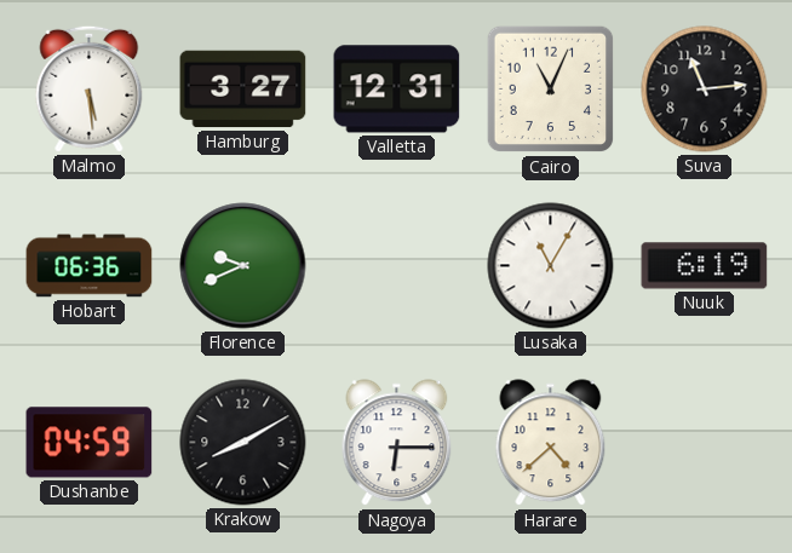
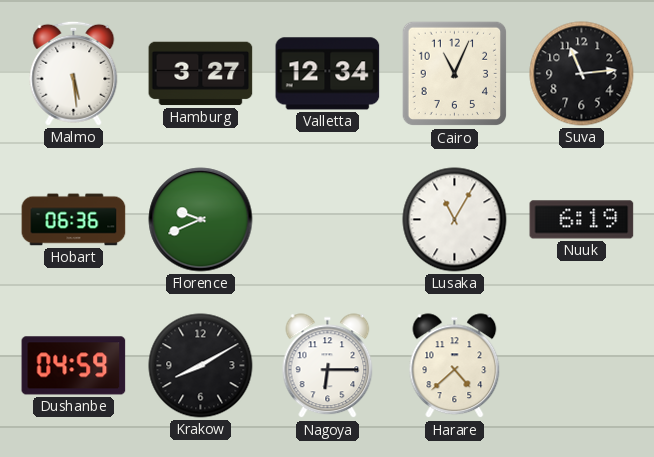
Valletta: 12:31 -> 12:34
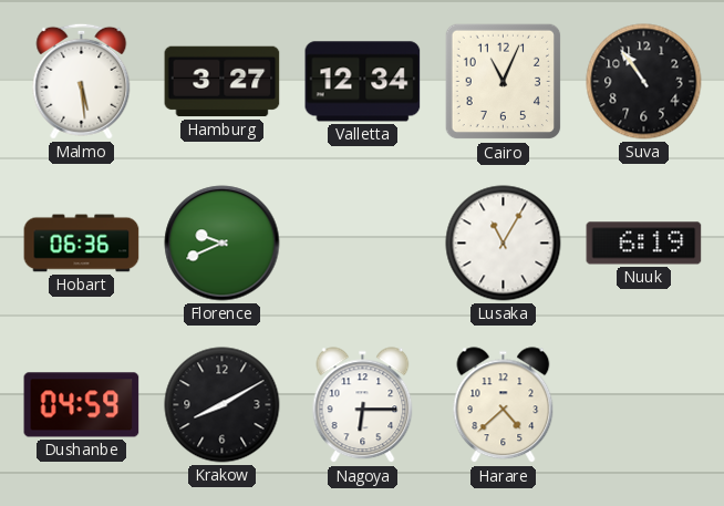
Suva: 11:14 -> 10:54
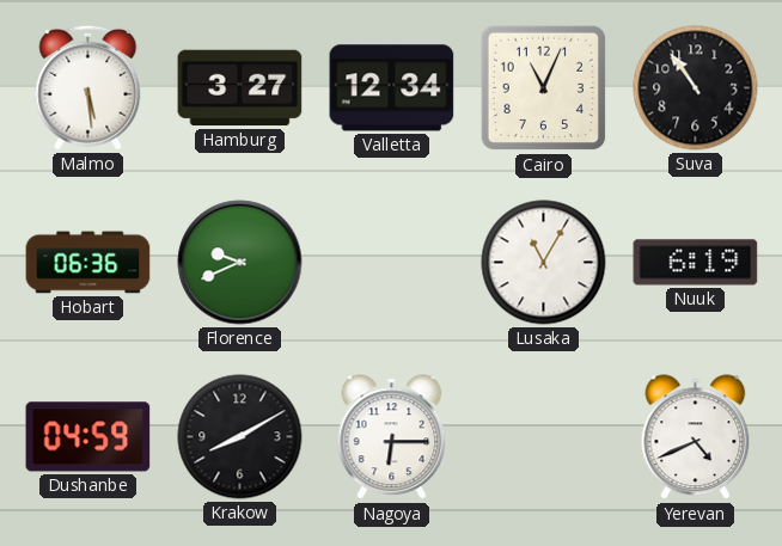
Harare: 4:38 -> none
Yerevan: none -> 4:41
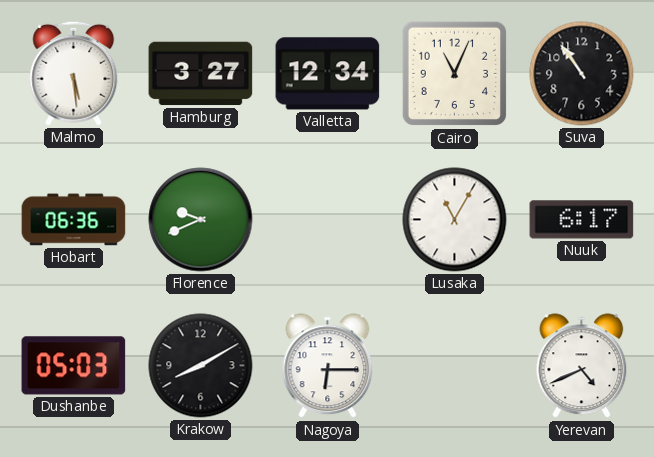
Nuuk: 6:19 -> 6:17
Dushanbe: 04:59 -> 05:03
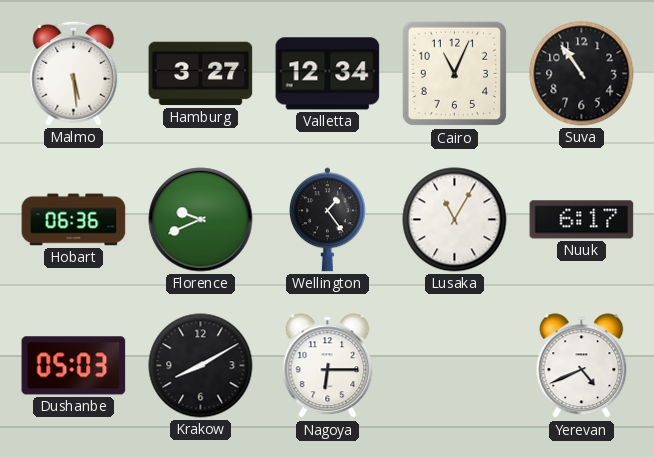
Wellington: none -> 1:24
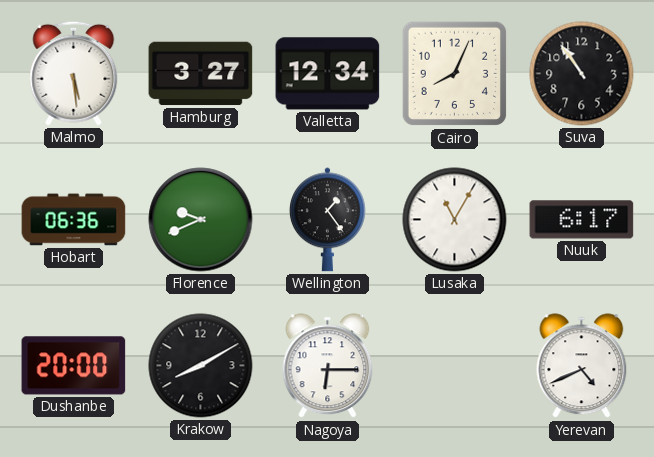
Cairo: 11:04 -> 8:04
Dushanbe: 05:03 -> 20:00
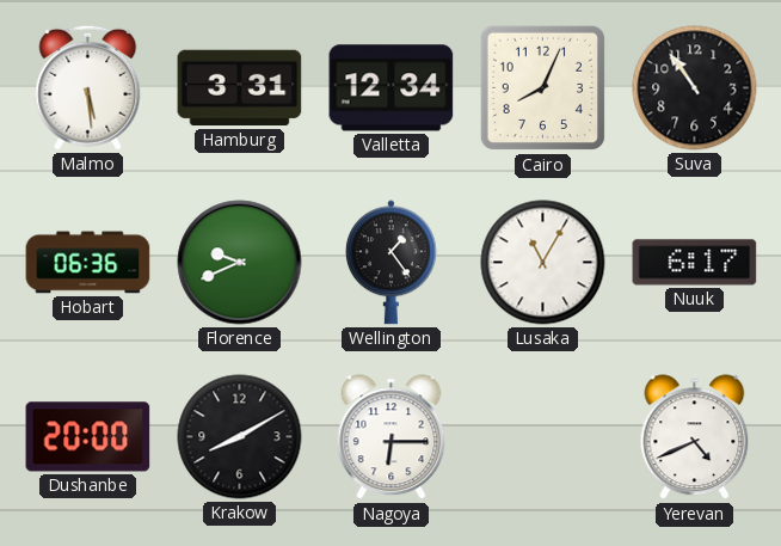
Hamburg: 3:27 -> 3:31
